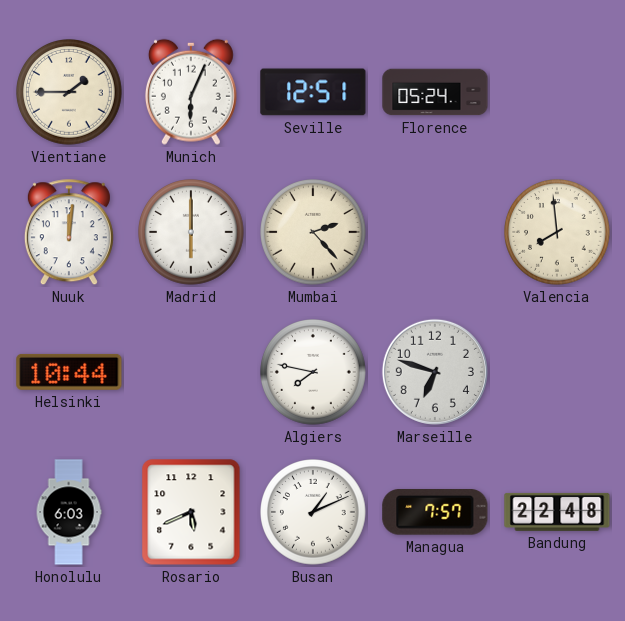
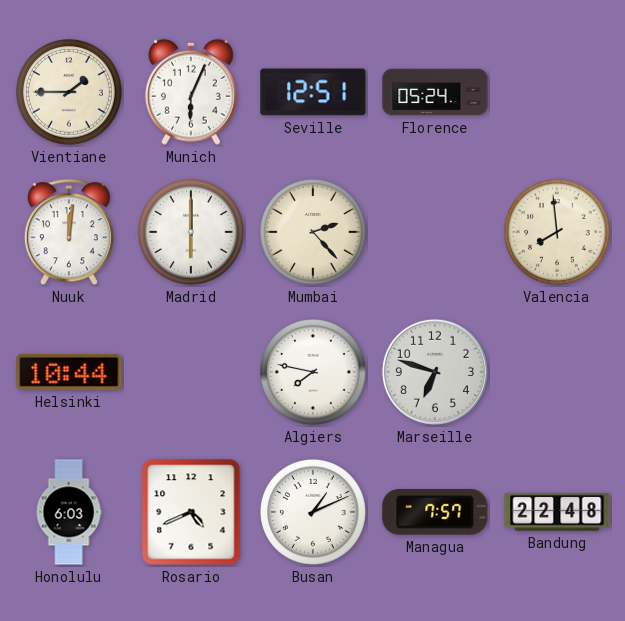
Rosario: 5:41 -> 4:41
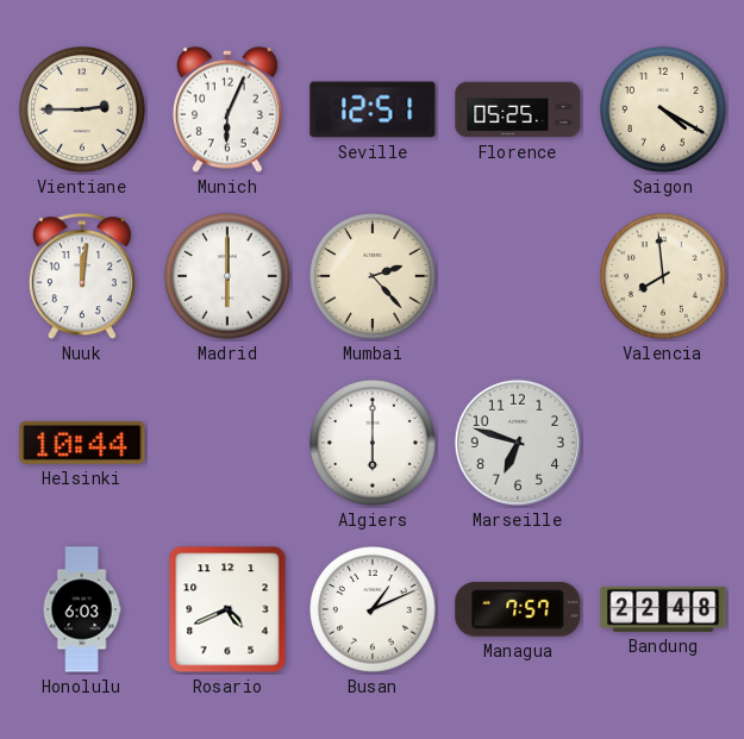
Vientiane: 1:45 -> 2:45
Florence: 05:24 -> 05:25
Saigon: none -> 4:20
Algiers: 7:47 -> 6:00
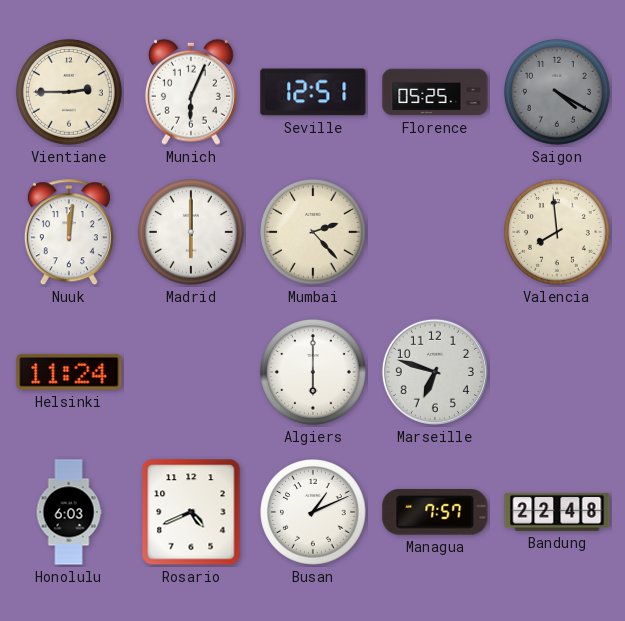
Saigon dial: cream -> grey
Helsinki: 10:44 -> 11:24
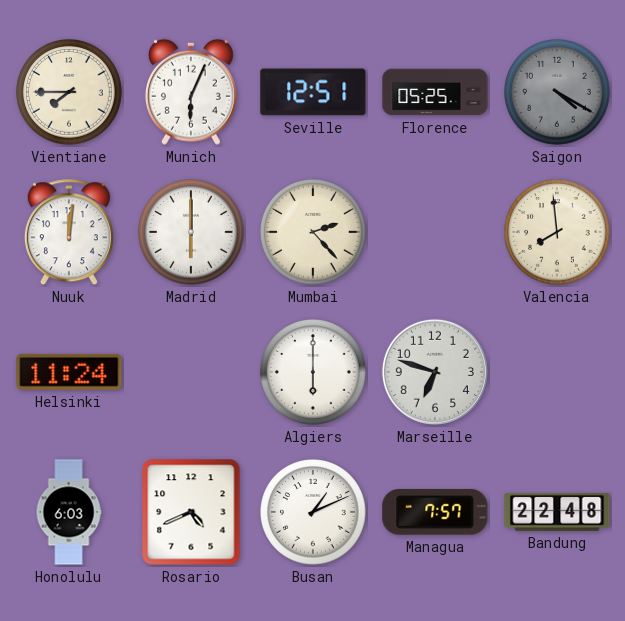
Vientiane: 2:45 -> 7:45
